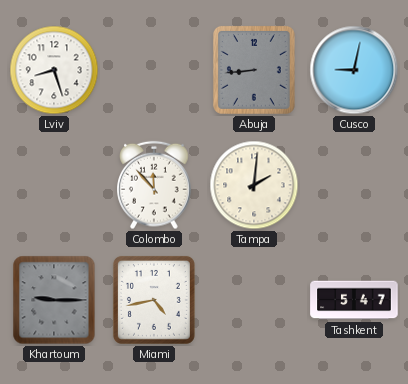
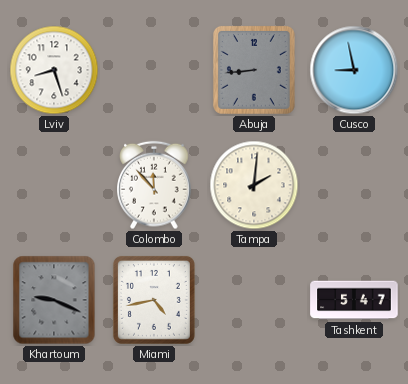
Cusco: 9:02 -> 8:58
Khartoum: 9:15 -> 9:19
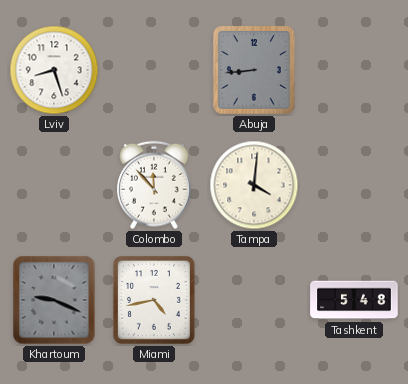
Cusco: 8:58 -> none
Tampa: 2:01 -> 4:01
Tashkent: 5:47 -> 5:48
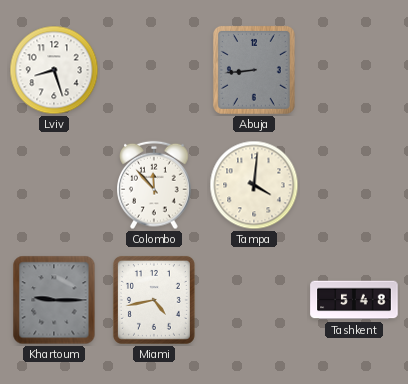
Khartoum: 9:19 -> 9:15
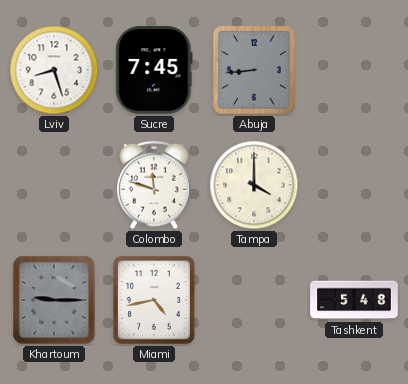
Sucre: none -> 7:45
Colombo: 11:53 -> 11:48
Tampa: 4:01 -> 4:00
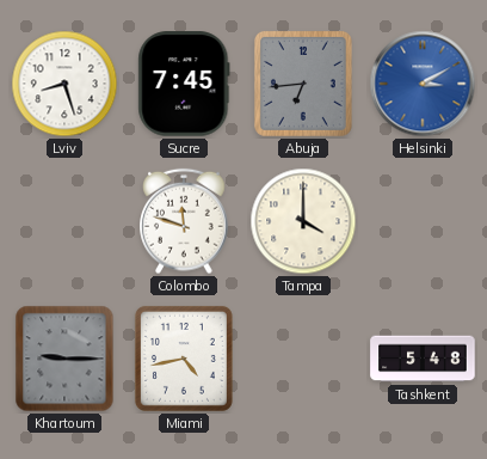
Abuja: 8:44 -> 6:44
Helsinki: none -> 3:10
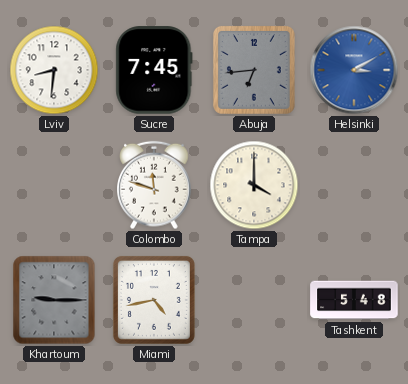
Lviv: 8:27 -> 8:31
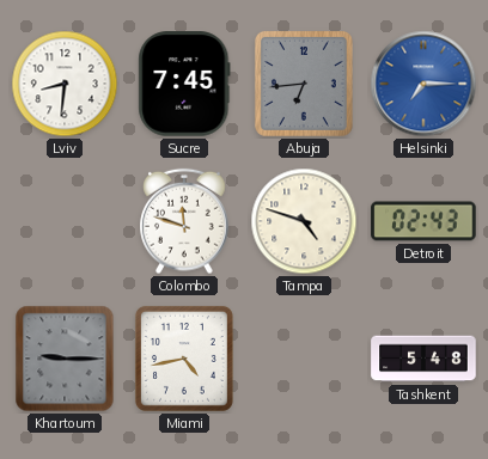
Helsinki: 3:10 -> 7:15
Tampa: 4:00 -> 4:48
Detroit: none -> 02:43
